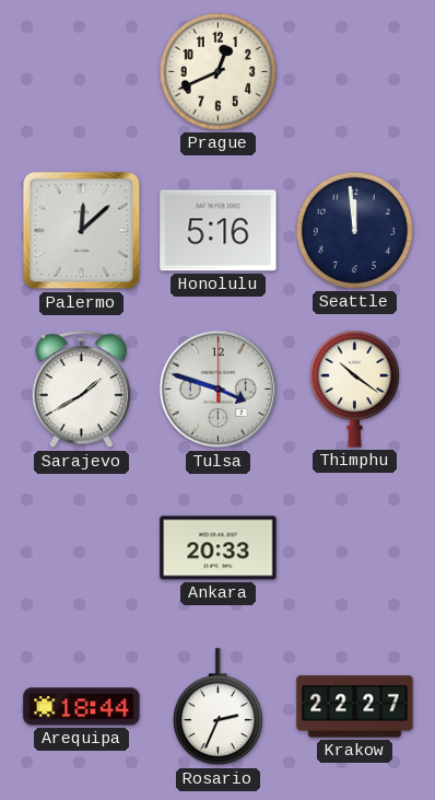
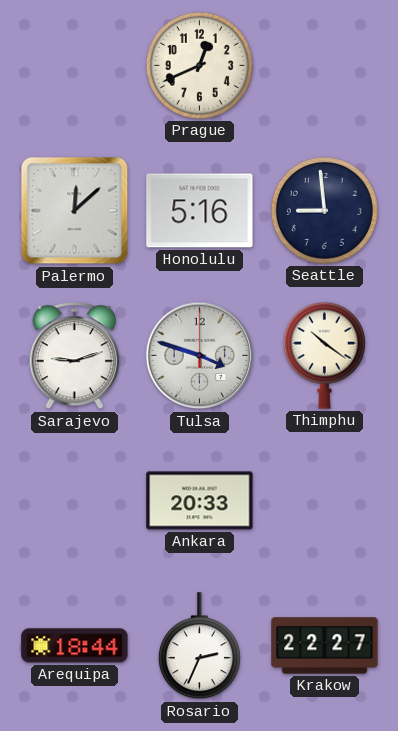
Seattle: 11:59 -> 8:59
Sarajevo: 1:40 -> 9:12
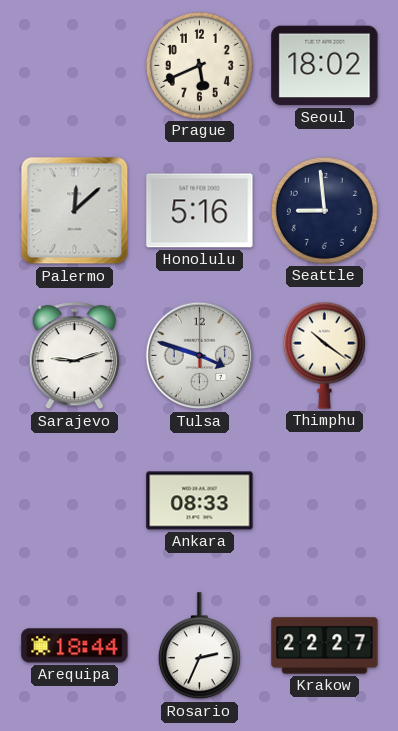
Prague: 12:41 -> 5:41
Seoul: none -> 18:02
Ankara: 20:33 -> 08:33
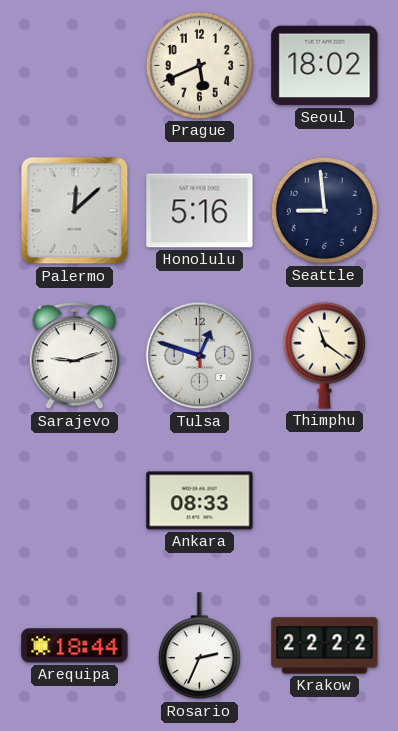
Tulsa: 3:48 -> 12:48
Thimphu: 10:21 -> 11:21
Krakow: 22:27 -> 22:22
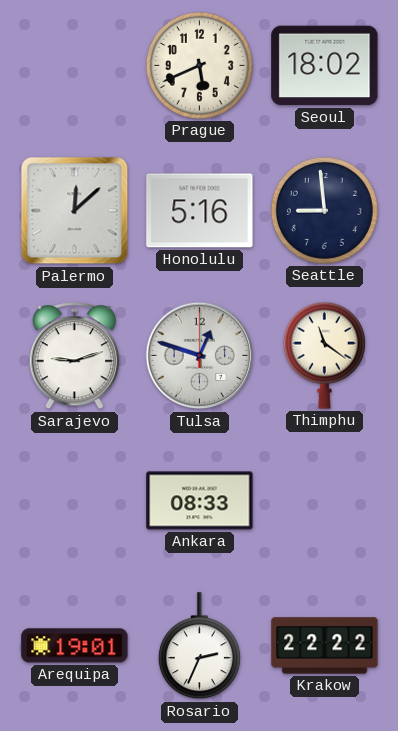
Arequipa: 18:44 -> 19:01
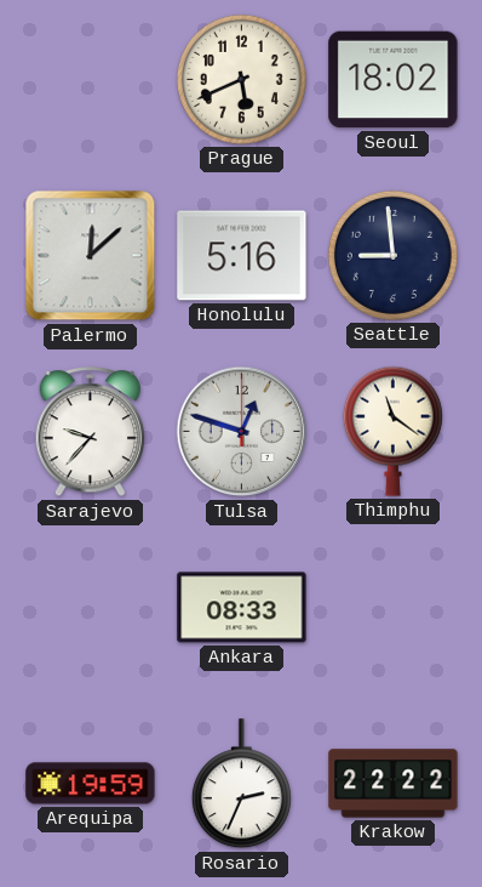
Sarajevo: 9:12 -> 9:37
Arequipa: 19:01 -> 19:59
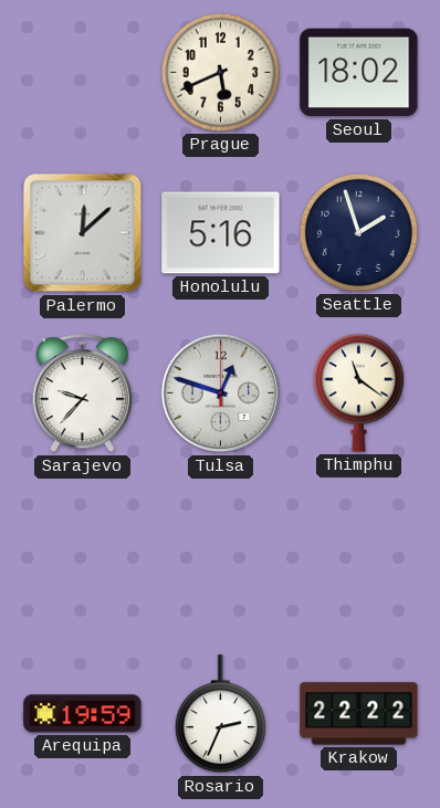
Seattle: 8:59 -> 1:57
Ankara: 08:33 -> none
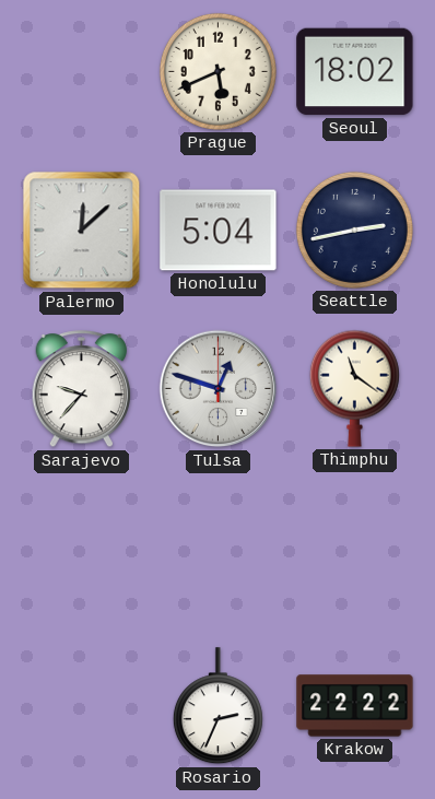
Honolulu: 5:16 -> 5:04
Seattle: 1:57 -> 2:43
Arequipa: 19:59 -> none
